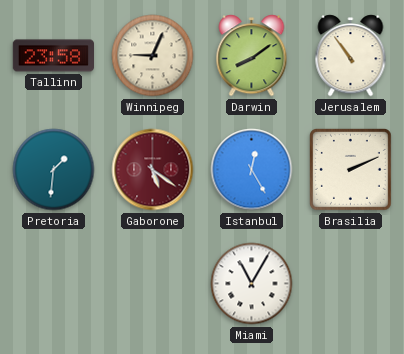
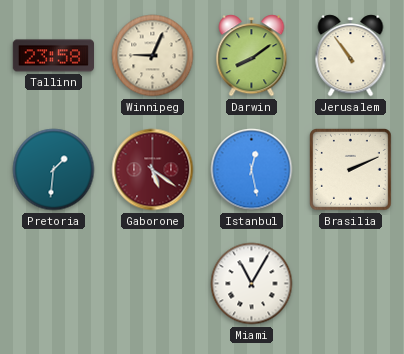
Istanbul: 12:25 -> 12:28
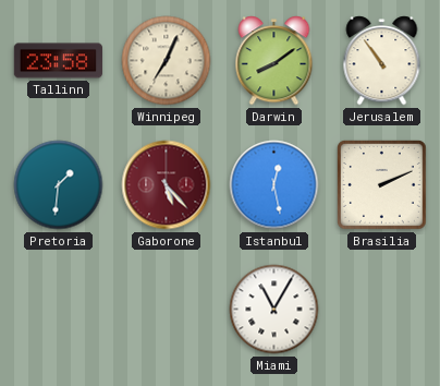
Winnipeg: 9:04 -> 7:04
Gaborone: 5:21 -> 5:23
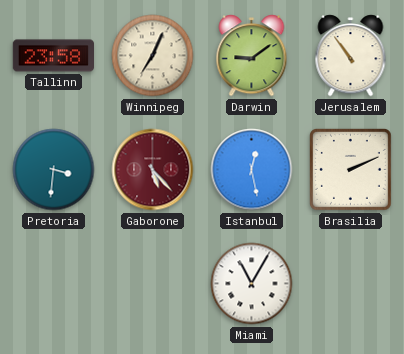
Darwin: 8:09 -> 9:09
Pretoria: 1:31 -> 3:31
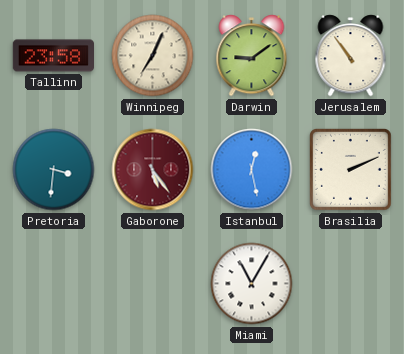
Gaborone: 5:23 -> 5:24
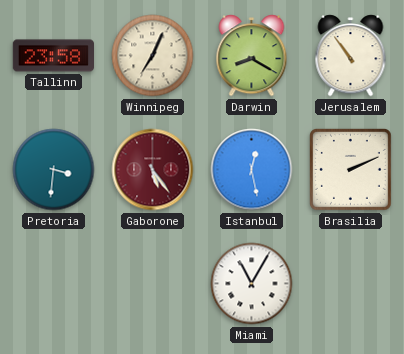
Darwin: 9:09 -> 8:20
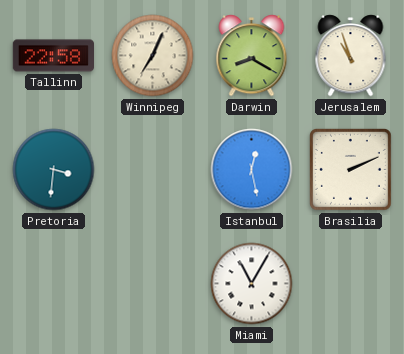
Tallinn: 23:58 -> 22:58
Jerusalem: 10:54 -> 10:57
Gaborone: 5:24 -> none
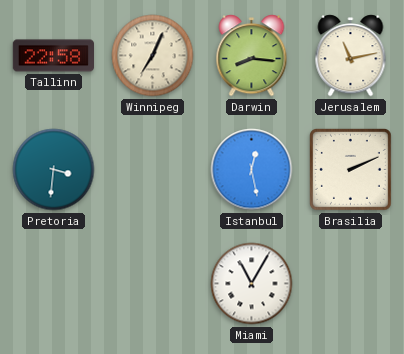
Darwin: 8:20 -> 8:16
Jerusalem: 10:57 -> 11:13
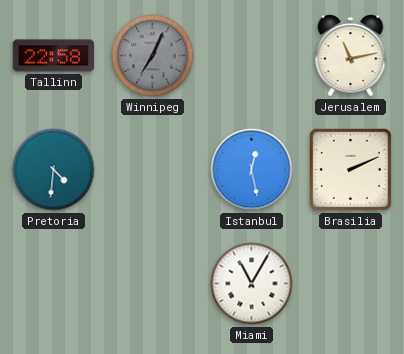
Winnipeg dial: cream -> grey
Darwin: 8:16 -> none
Pretoria: 3:31 -> 4:31
